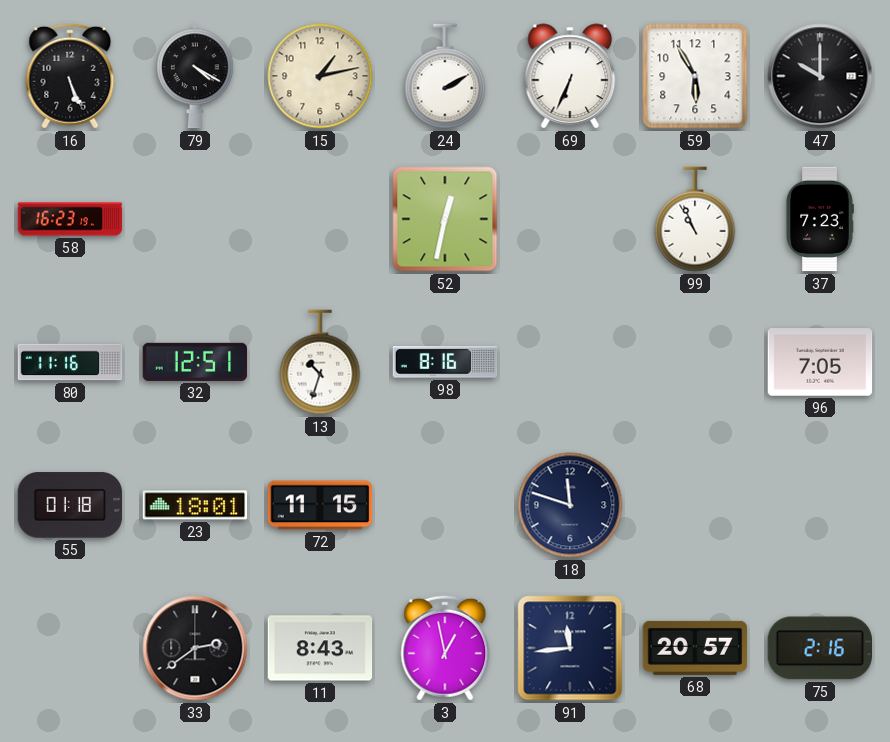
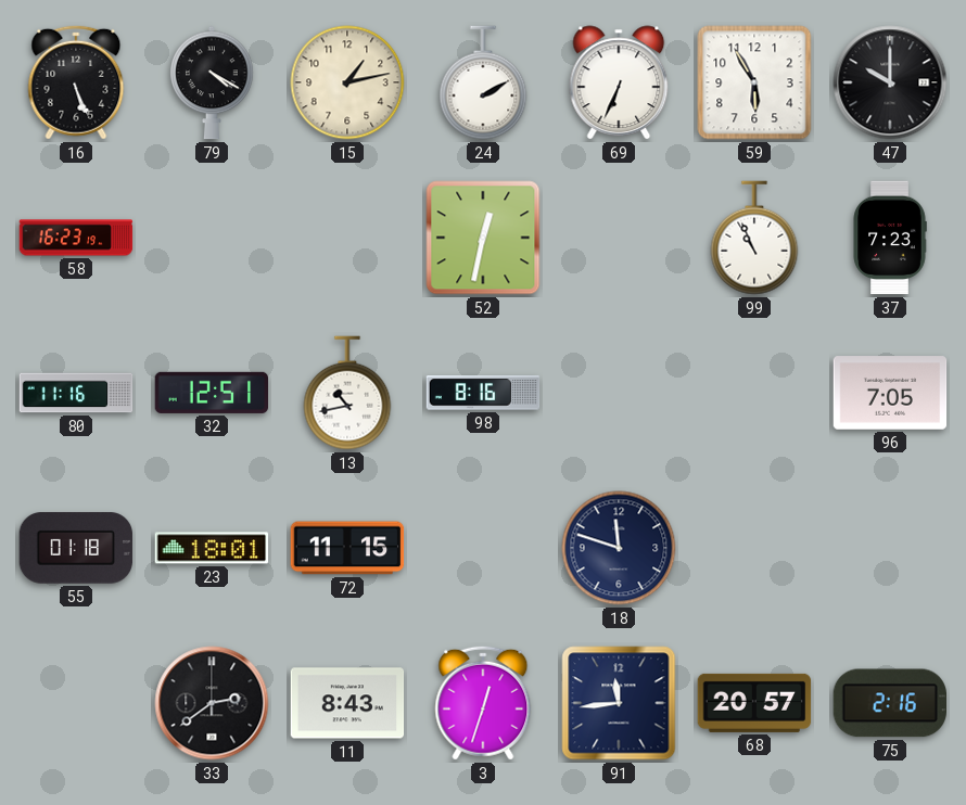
13: 10:33 -> 10:43
3: 12:58 -> 12:33
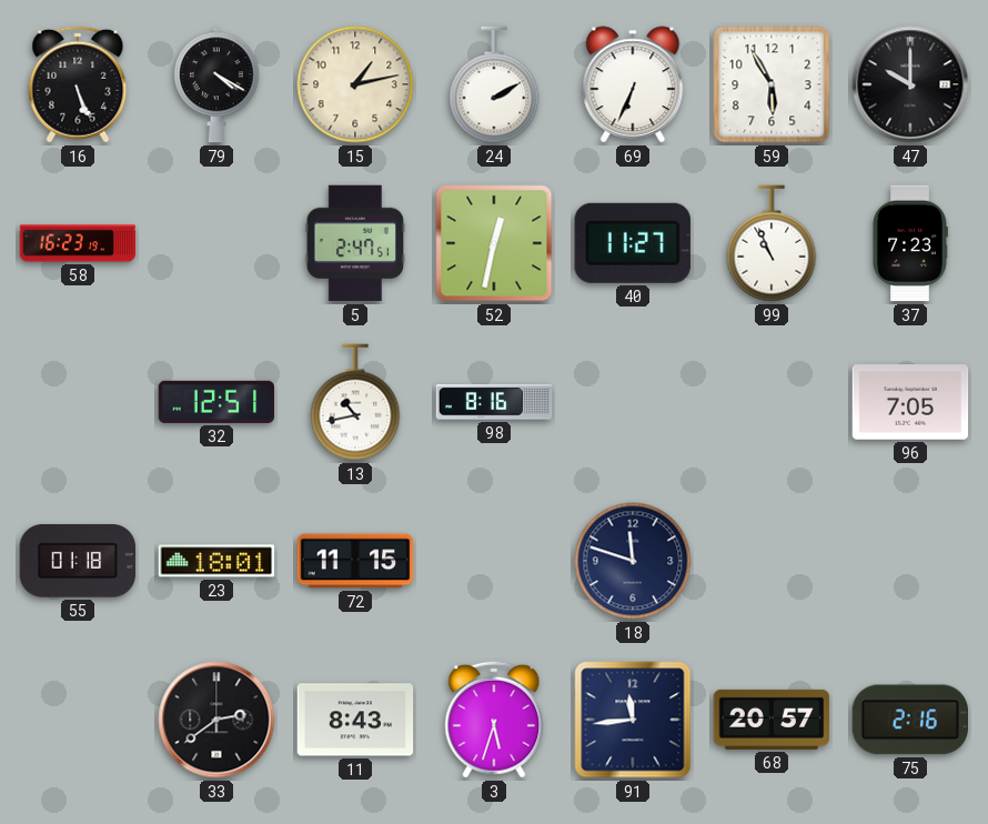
5: none -> 2:47
40: none -> 11:27
80: 11:16 -> none
3: 12:33 -> 5:33
